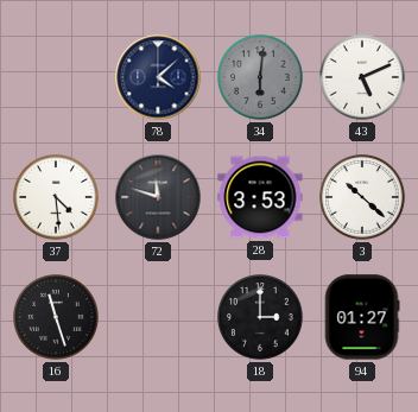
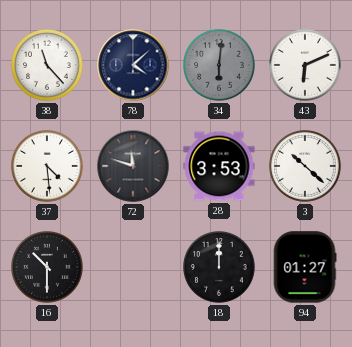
38: none -> 11:23
43: 5:11 -> 6:11
16: 11:27 -> 10:30
18: 3:00 -> 12:00
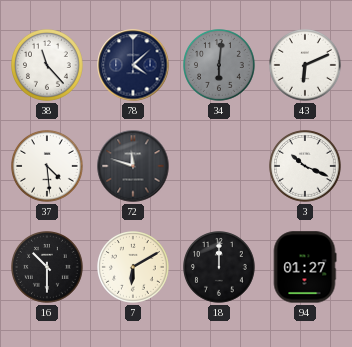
28: 3:53 -> none
3: 10:22 -> 10:19
7: none -> 6:10
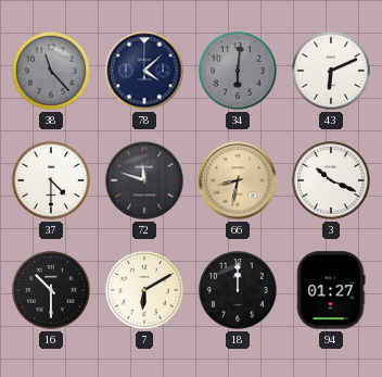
38 dial: white -> grey
37: 4:29 -> 4:30
66: none -> 8:32
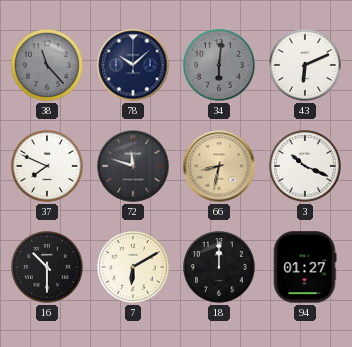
78: 4:08 -> 10:08
37: 4:30 -> 7:49
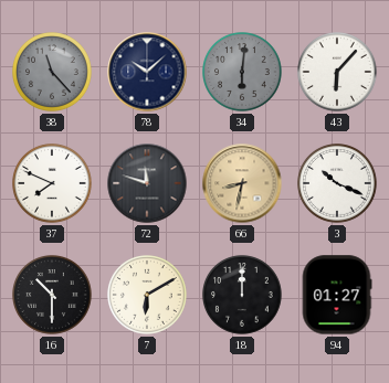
43: 6:11 -> 6:07
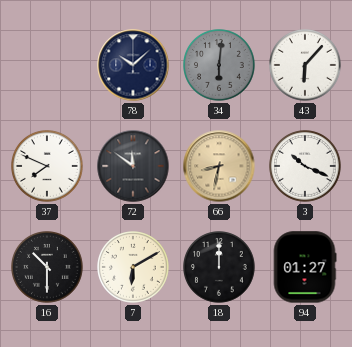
38: 11:23 -> none
72: 11:48 -> 11:51
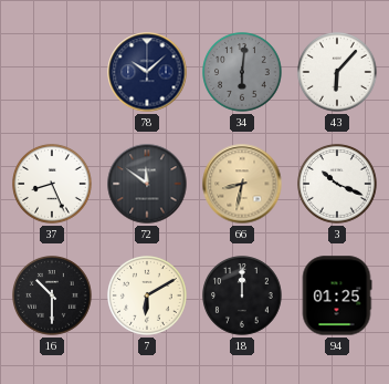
37: 7:49 -> 8:26
94: 01:27 -> 01:25
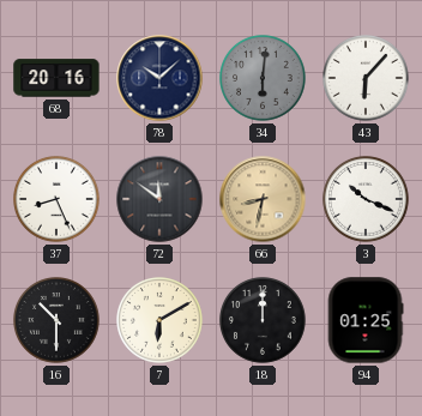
68: none -> 20:16
